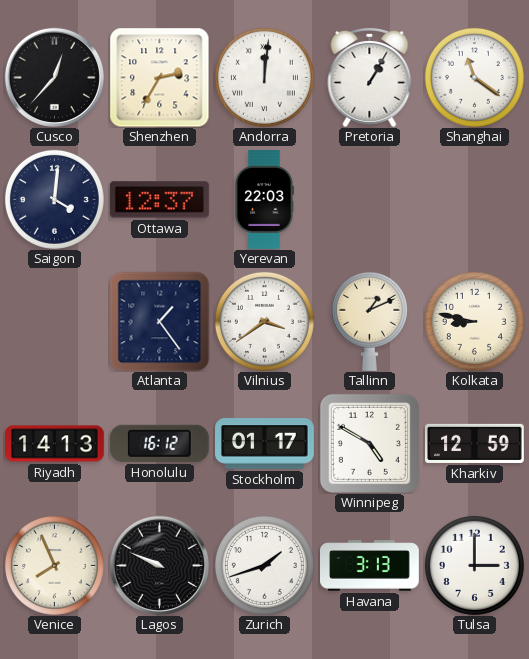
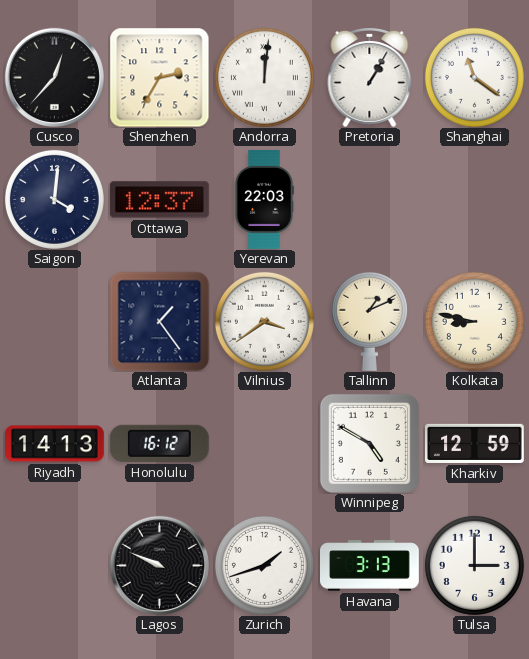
Stockholm: 01:17 -> none
Venice: 7:56 -> none
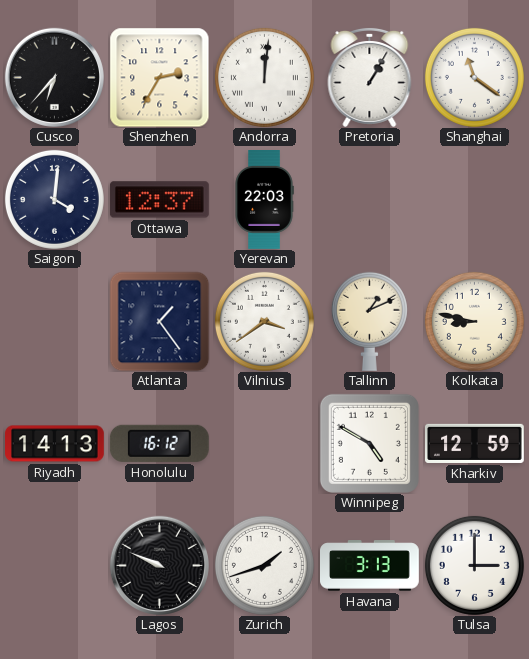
Cusco: 12:37 -> 6:37
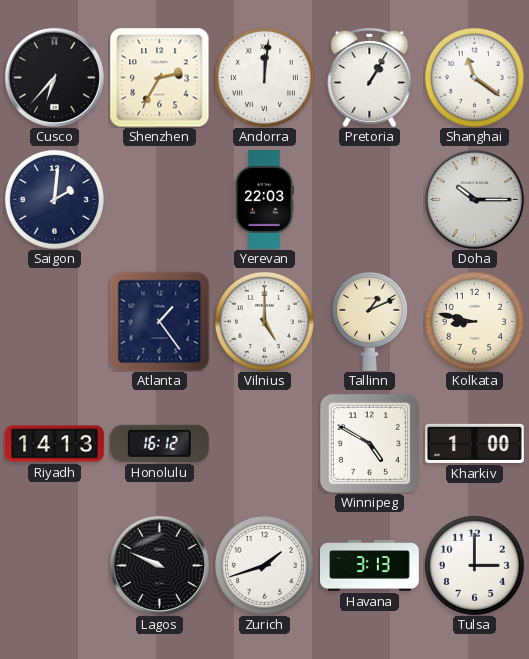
Saigon: 4:01 -> 2:01
Ottawa: 12:37 -> none
Doha: none -> 10:15
Vilnius: 3:39 -> 5:00
Kharkiv: 12:59 -> 1:00
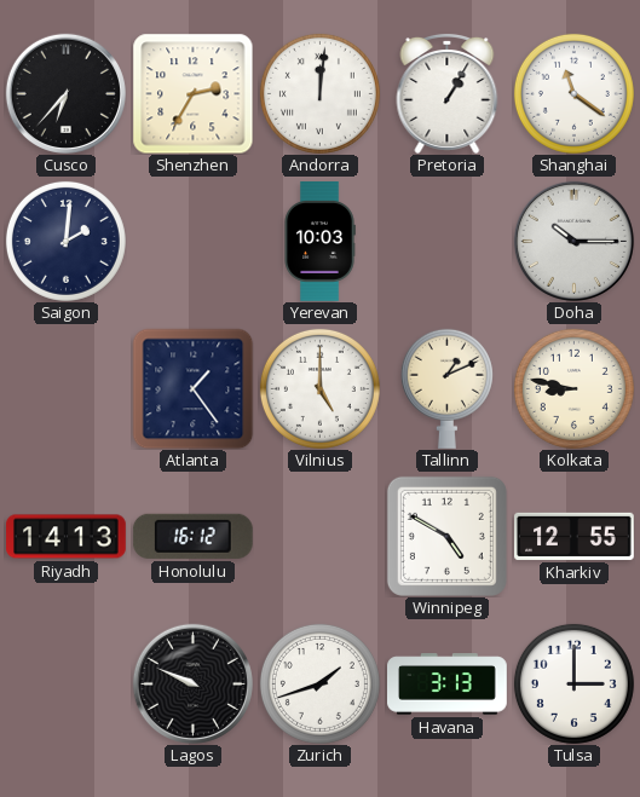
Yerevan: 22:03 -> 10:03
Kharkiv: 1:00 -> 12:55
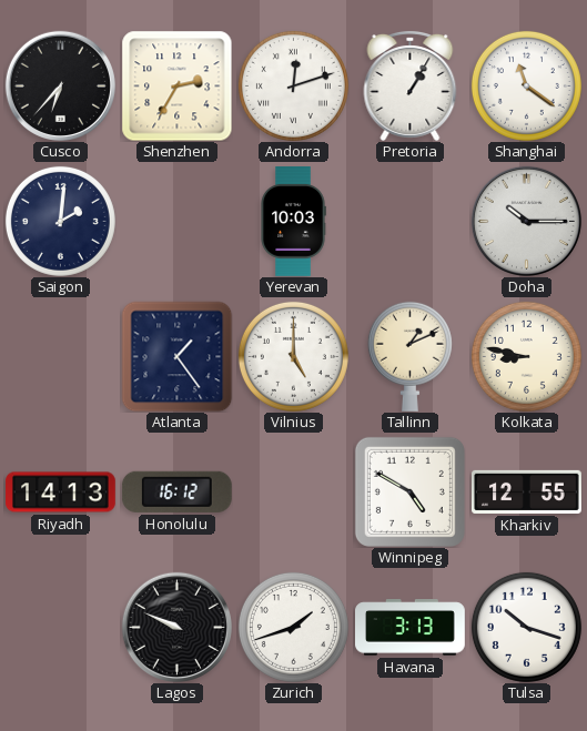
Andorra: 12:01 -> 12:12
Tulsa: 3:00 -> 10:18
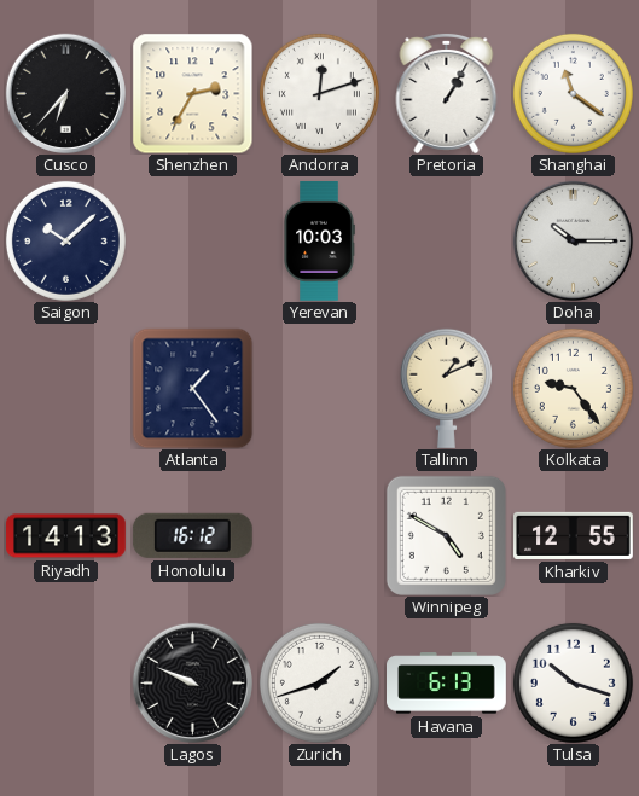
Saigon: 2:01 -> 10:08
Vilnius: 5:00 -> none
Kolkata: 8:47 -> 9:24
Havana: 3:13 -> 6:13
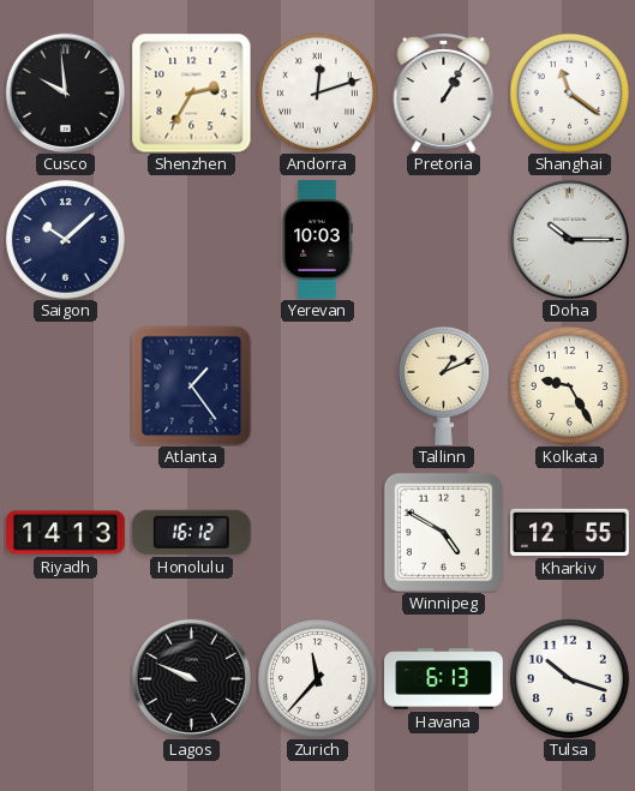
Cusco: 6:37 -> 9:59
Kolkata: 9:24 -> 9:25
Zurich: 1:42 -> 11:37
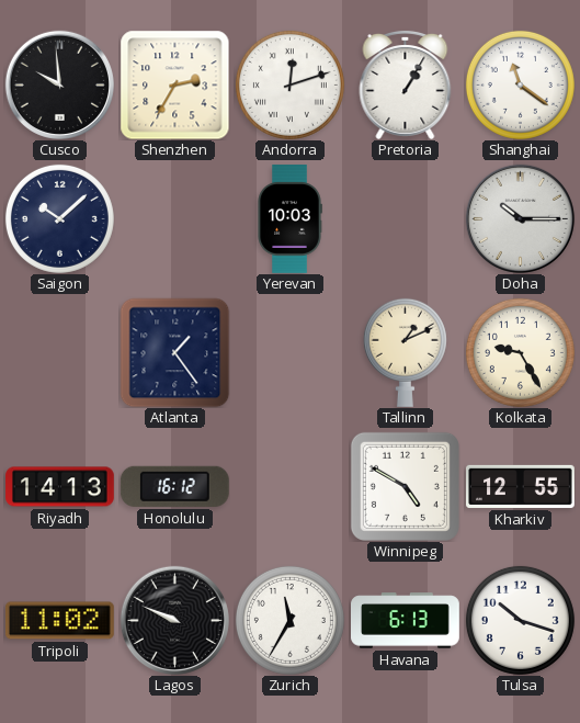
Tripoli: none -> 11:02
Zurich: 11:37 -> 11:35
